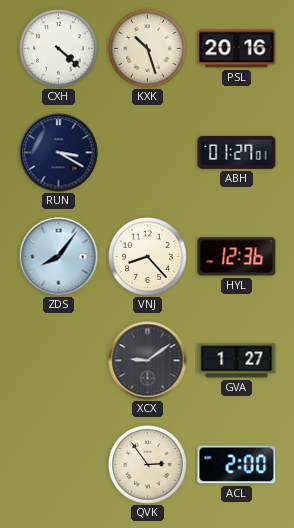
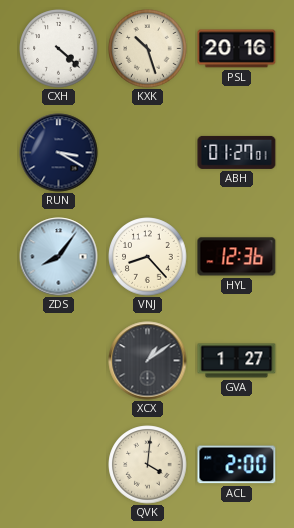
XCX: 9:09 -> 1:09
QVK: 2:54 -> 4:01
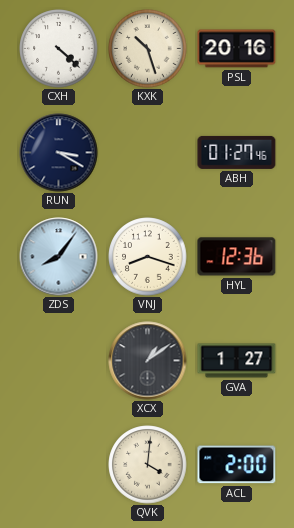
ABH: 01:27:01 -> 01:27:46
VNJ: 8:23 -> 8:18
